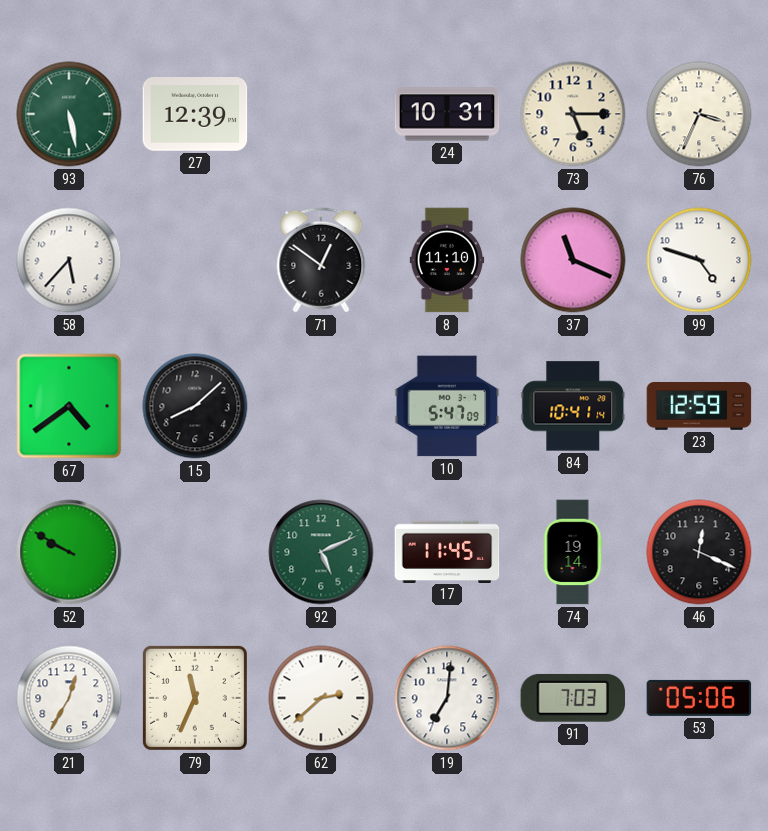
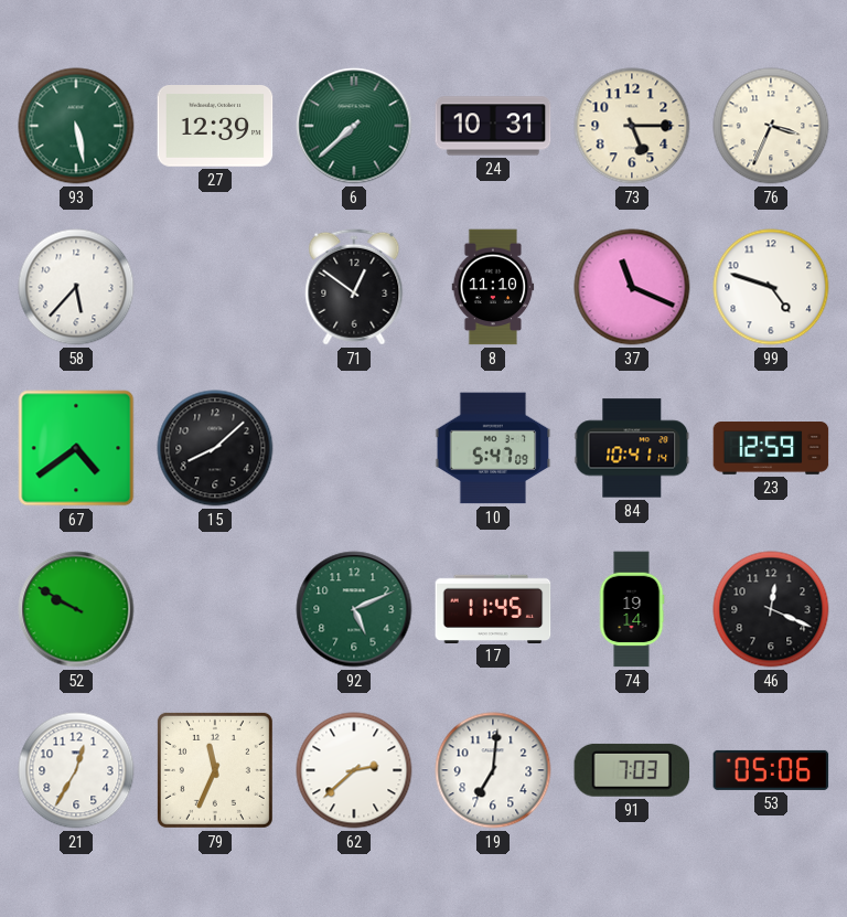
6: none -> 7:38
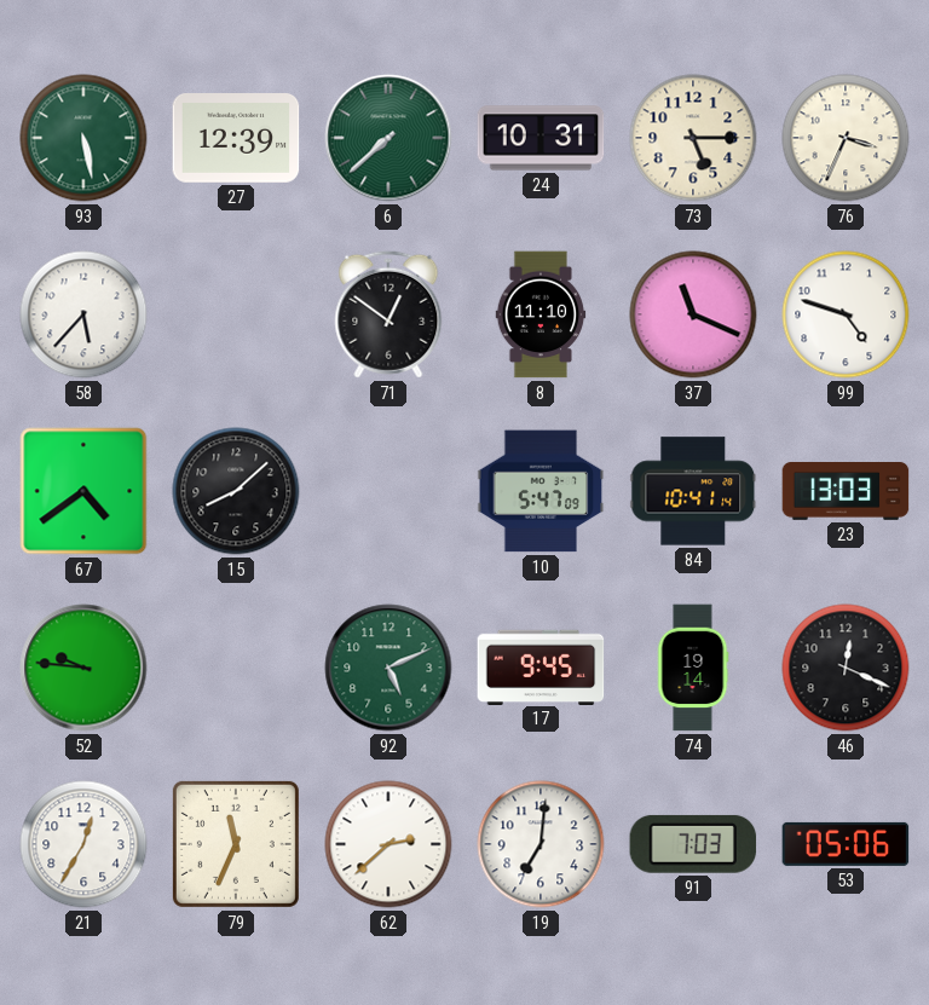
23: 12:59 -> 13:03
52: 9:50 -> 9:46
17: 11:45 -> 9:45
